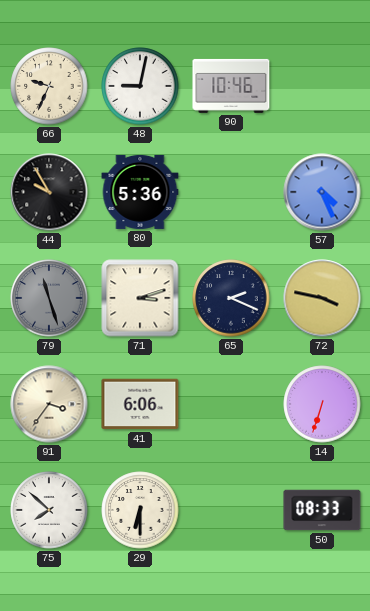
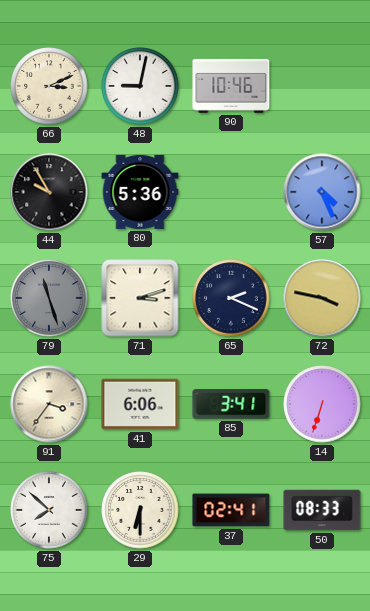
66: 9:34 -> 3:11
85: none -> 3:41
37: none -> 02:41
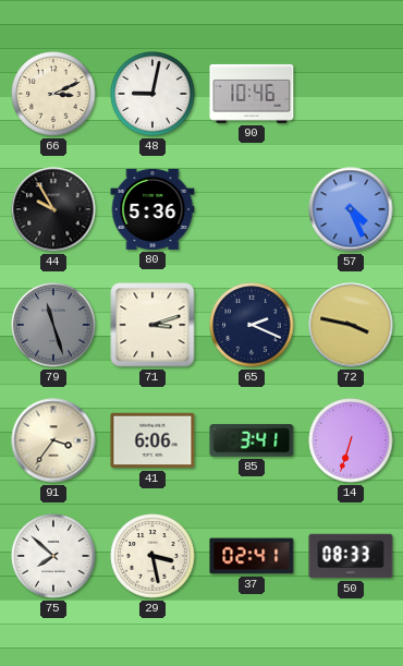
29: 6:30 -> 3:28
